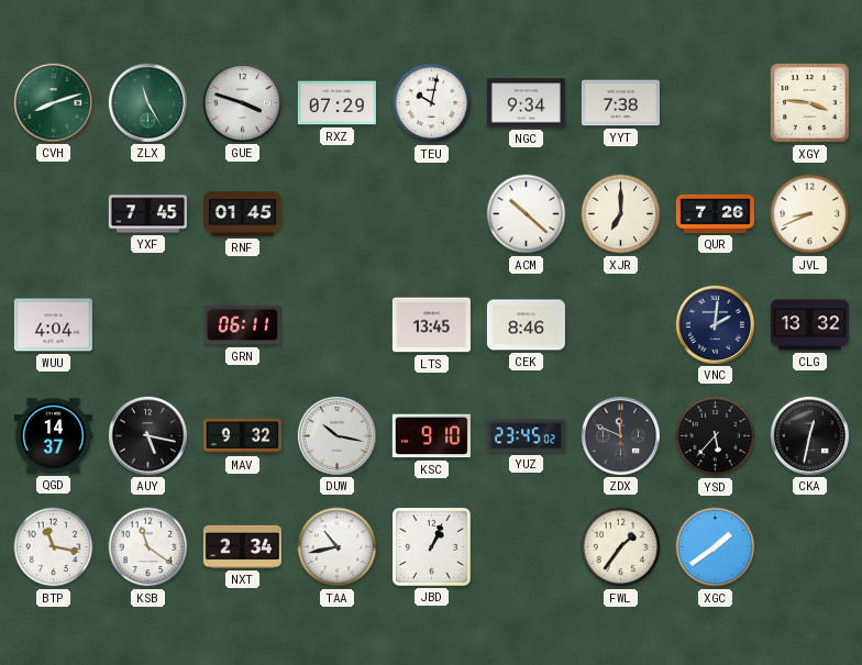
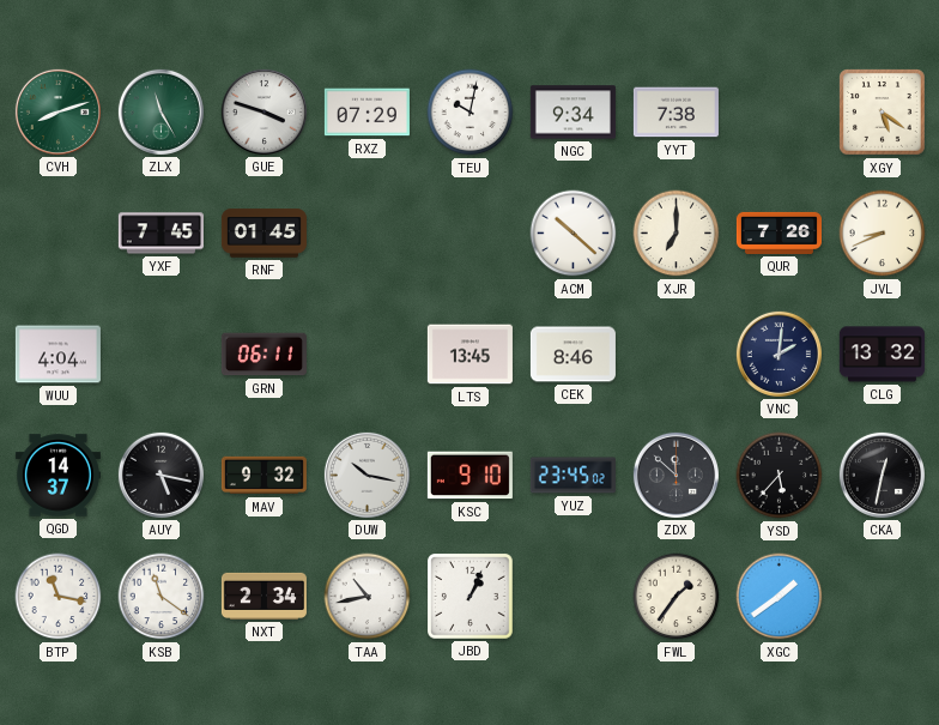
XGY: 3:46 -> 5:21
ZDX: 11:49 -> 11:52
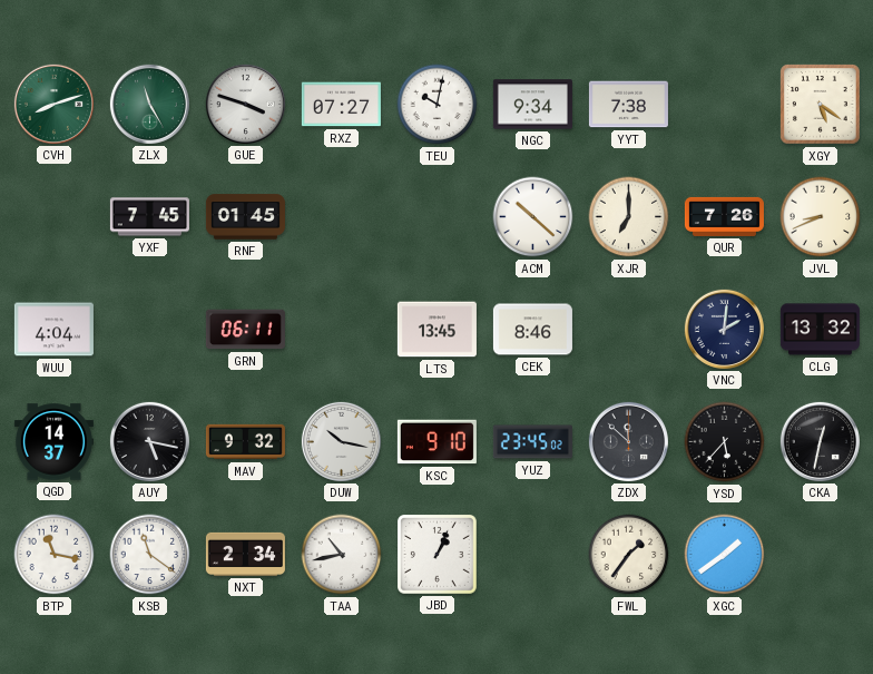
RXZ: 07:29 -> 07:27
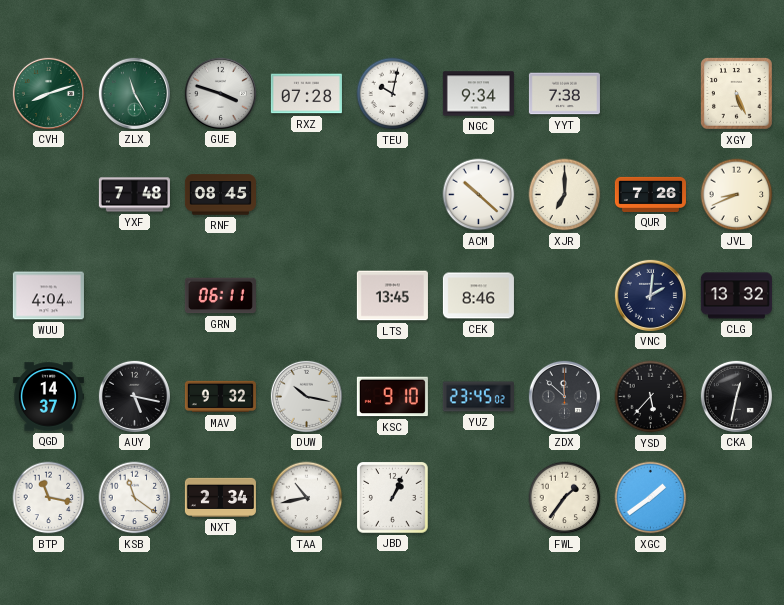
RXZ: 07:27 -> 07:28
XGY: 5:21 -> 5:26
YXF: 7:45 -> 7:48
RNF: 01:45 -> 08:45
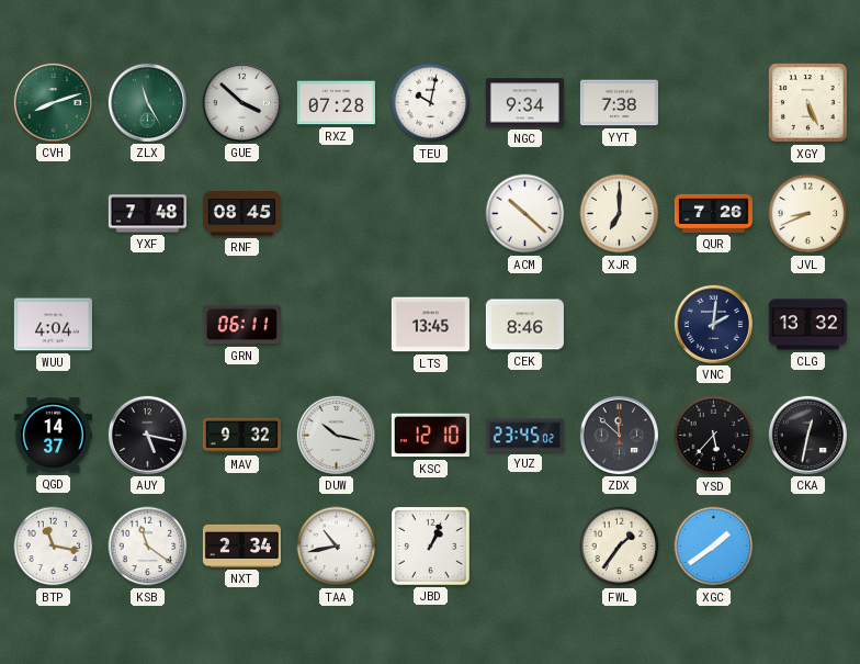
GUE: 3:48 -> 3:52
KSC: 9:10 -> 12:10
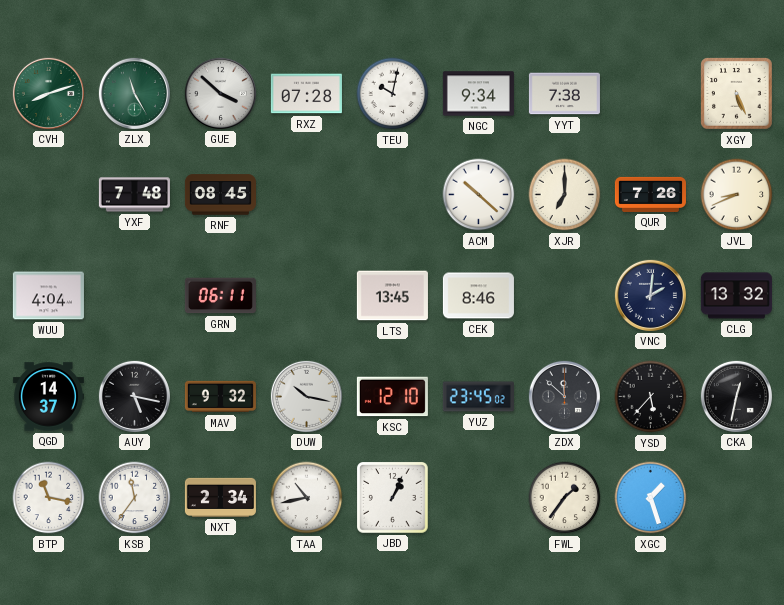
KSB: 11:21 -> 11:36
XGC: 1:39 -> 1:27
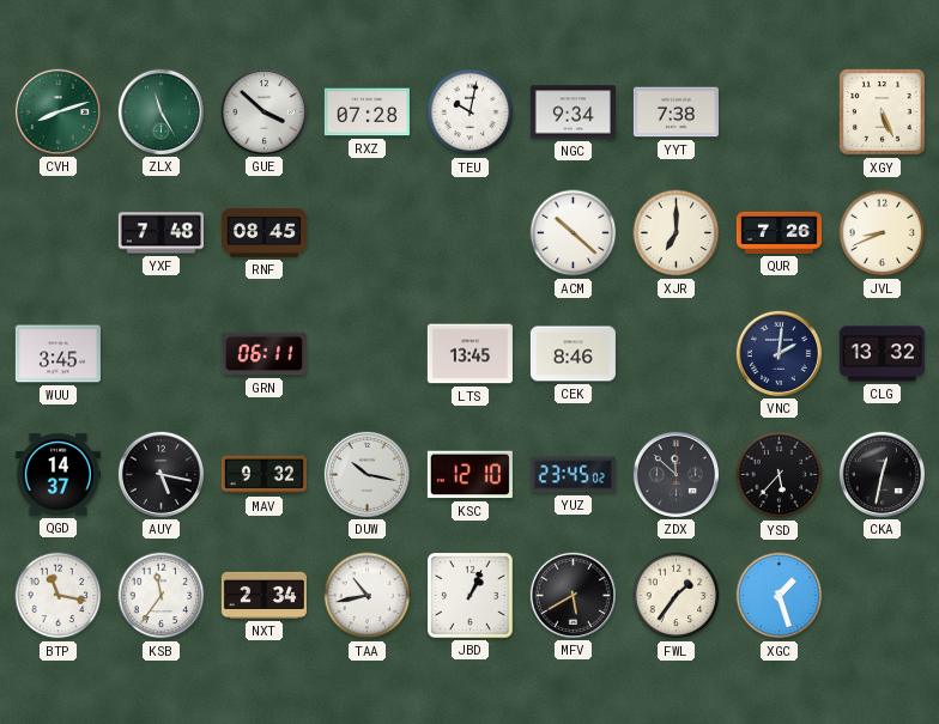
WUU: 4:04 -> 3:45
MFV: none -> 5:40
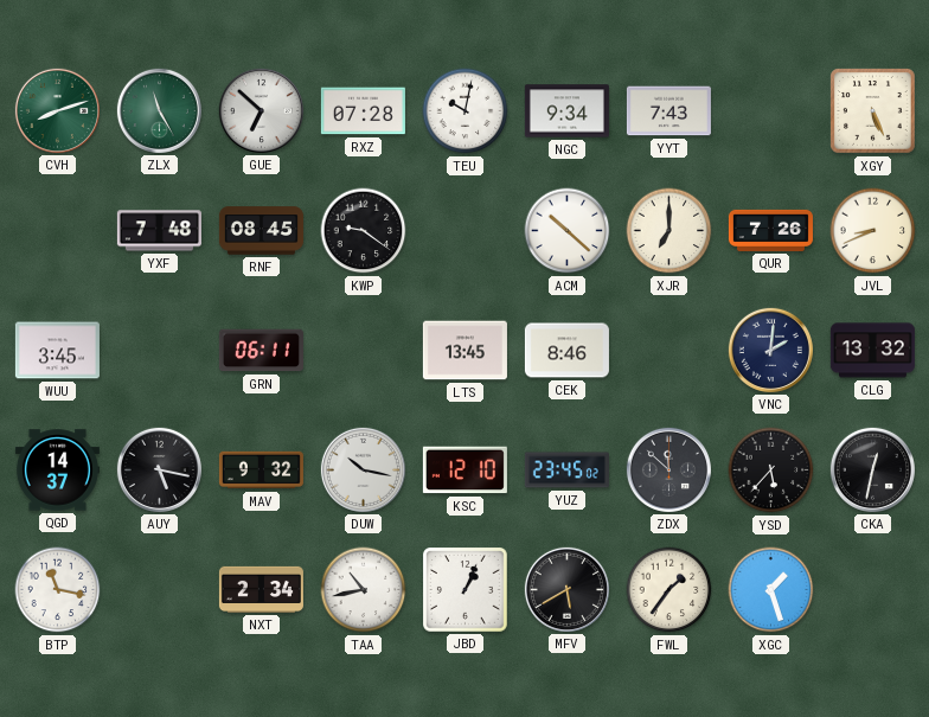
GUE: 3:52 -> 6:52
YYT: 7:38 -> 7:43
KWP: none -> 9:21
KSB: 11:36 -> none
